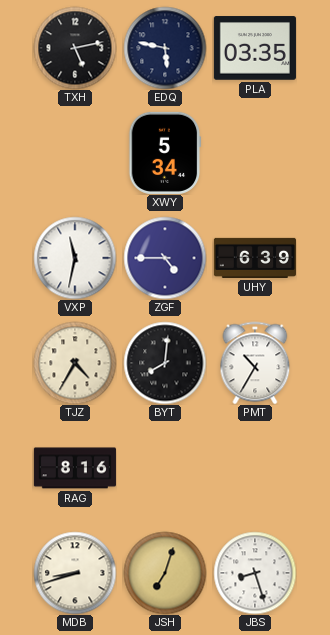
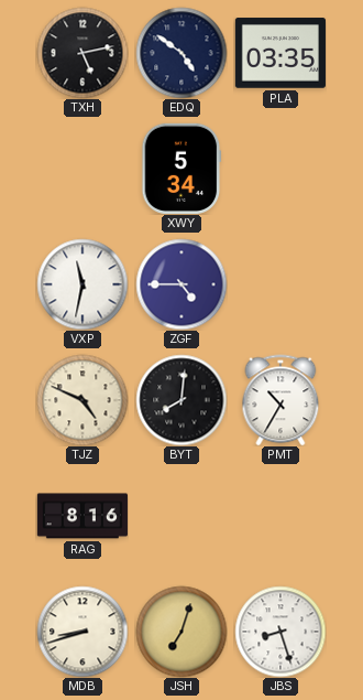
EDQ: 5:47 -> 4:51
UHY: 6:39 -> none
TJZ: 4:35 -> 4:49
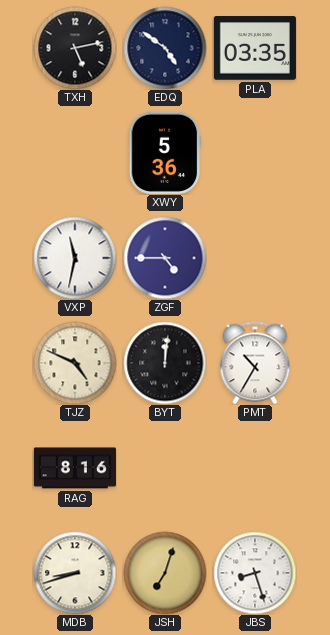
XWY: 5:34 -> 5:36
BYT: 8:01 -> 12:01
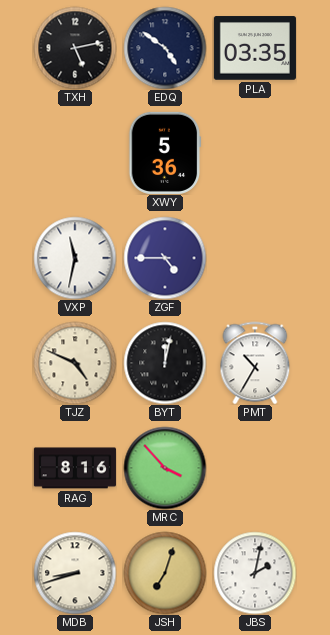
BYT: 12:01 -> 12:02
MRC: none -> 3:53
JBS: 8:27 -> 2:02
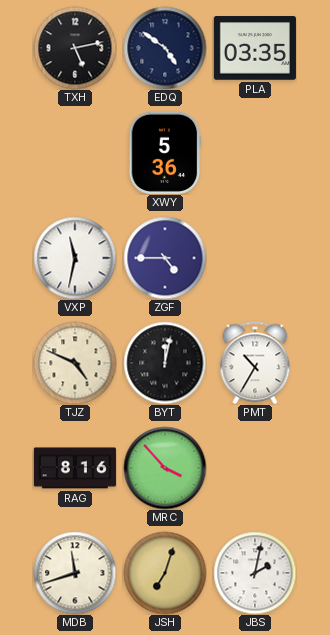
MDB: 8:42 -> 11:42
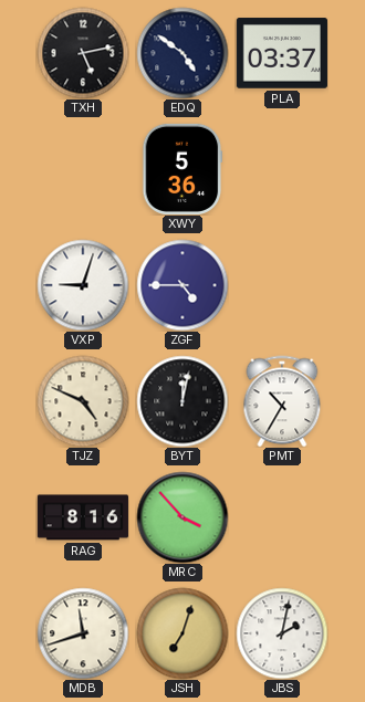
PLA: 03:35 -> 03:37
VXP: 11:32 -> 9:03
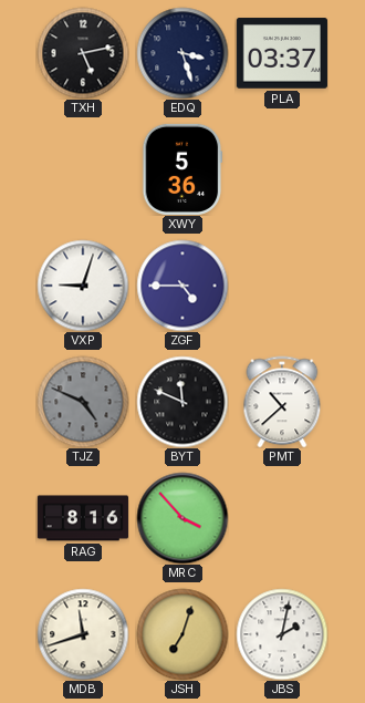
EDQ: 4:51 -> 3:27
TJZ dial: cream -> grey
BYT: 12:02 -> 11:49
PMT: 10:35 -> 10:38
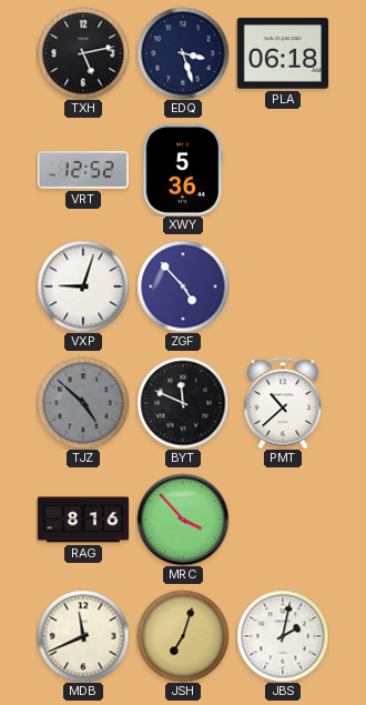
PLA: 03:37 -> 06:18
VRT: none -> 12:52
ZGF: 4:45 -> 4:53
TJZ: 4:49 -> 4:52
MDB: 11:42 -> 11:41
